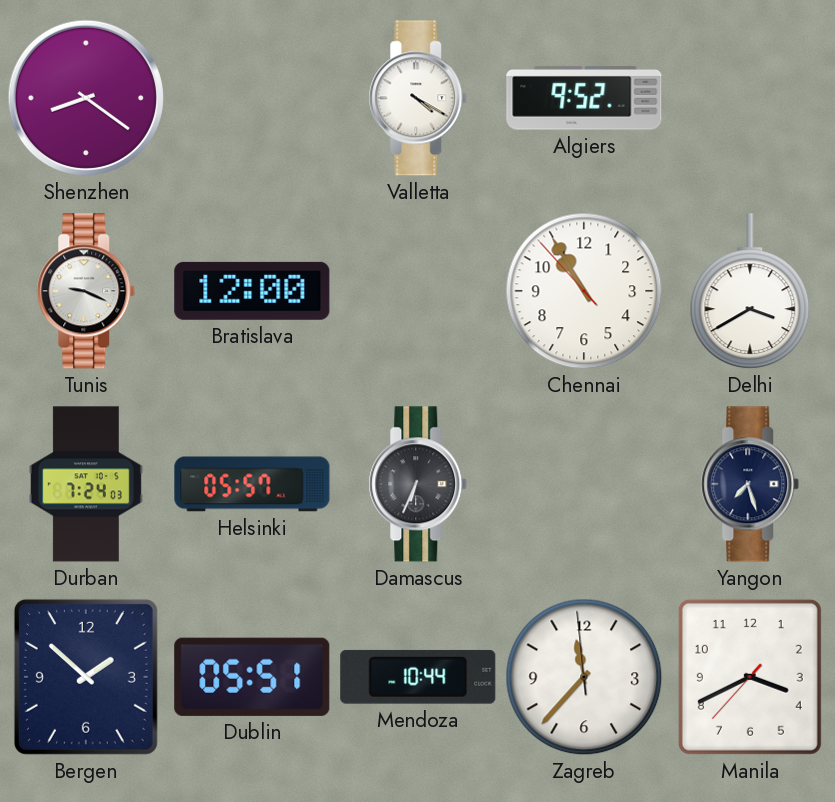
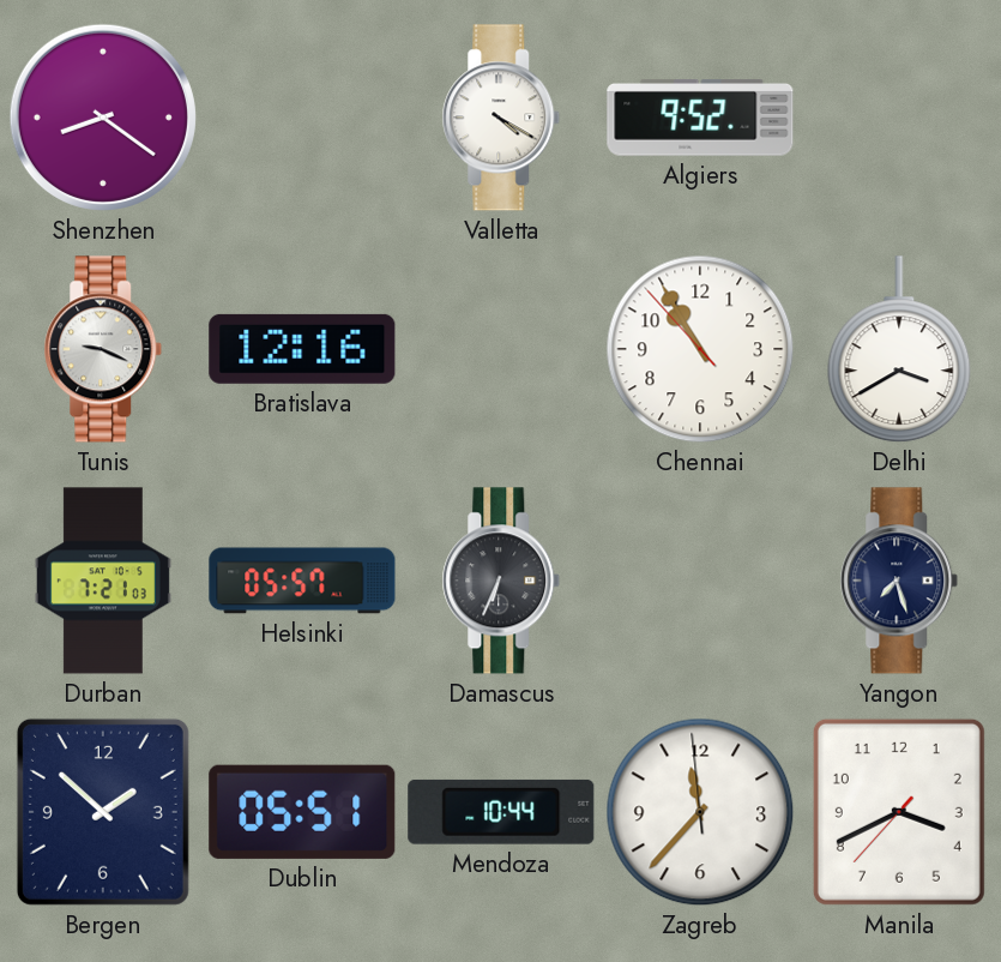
Bratislava: 12:00 -> 12:16
Durban: 7:24 -> 7:21
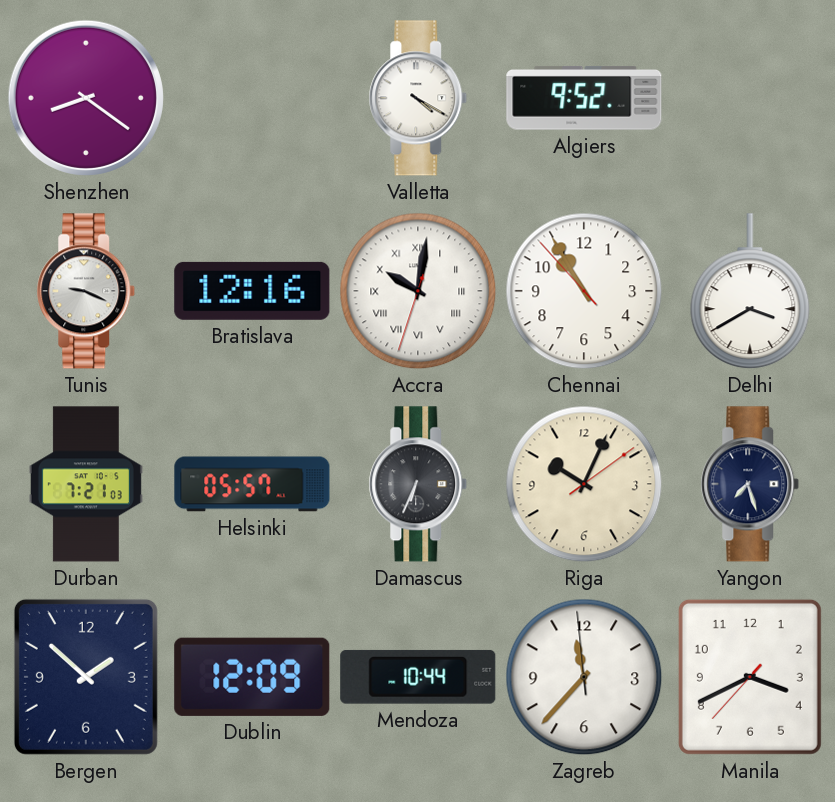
Accra: none -> 10:01
Riga: none -> 10:04
Dublin: 05:51 -> 12:09
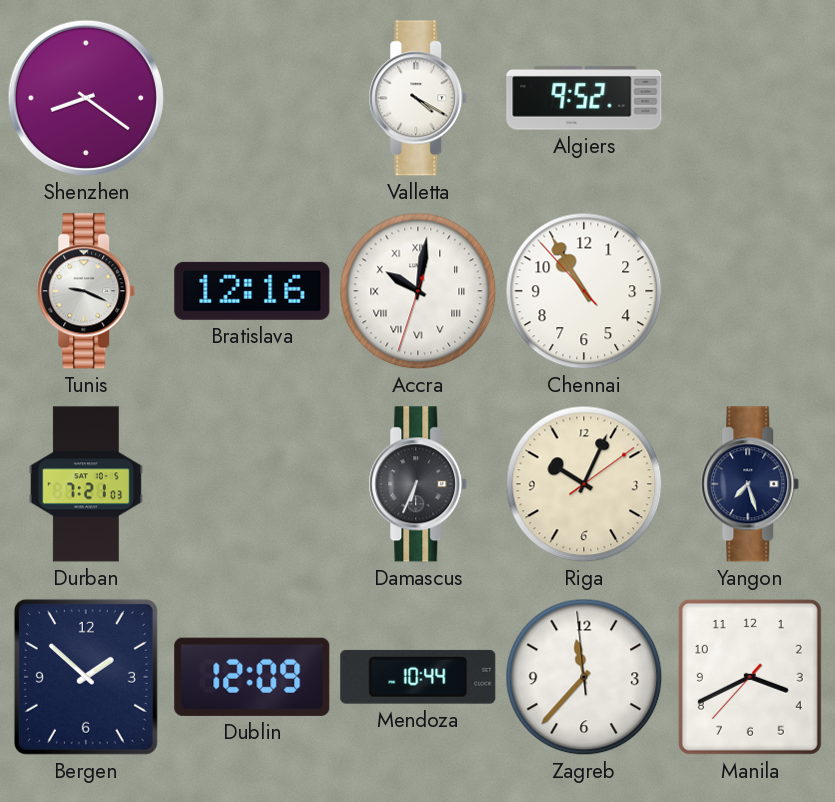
Delhi: 3:40 -> none
Helsinki: 05:57 -> none
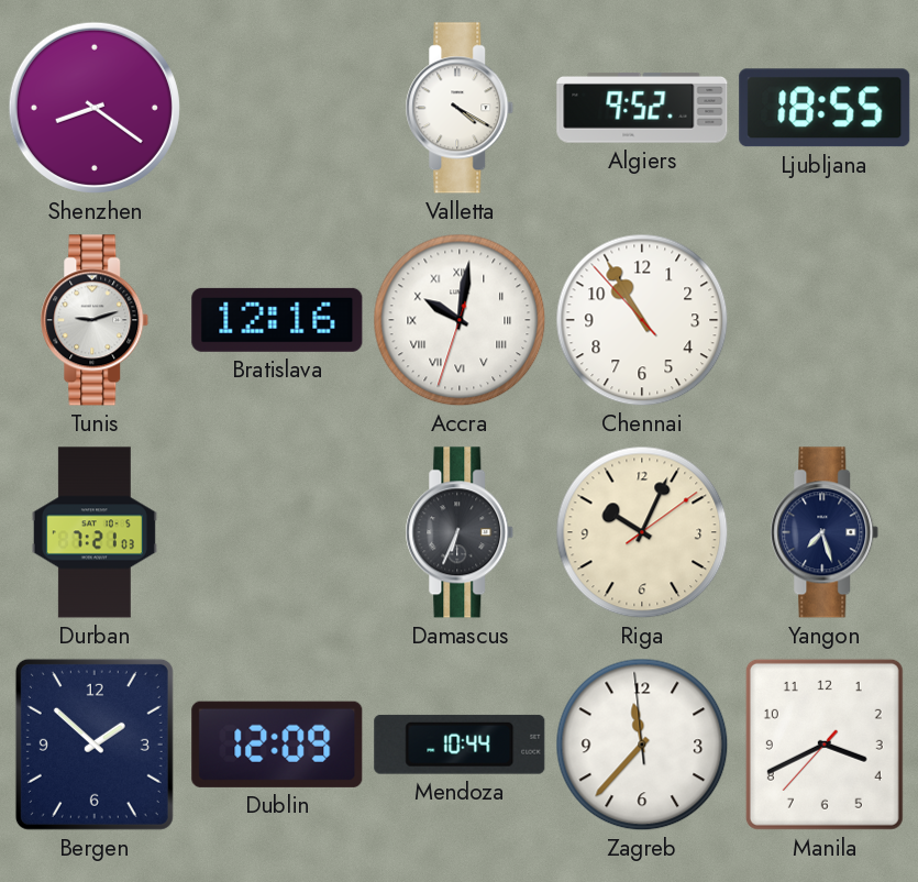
Ljubljana: none -> 18:55
Tunis: 9:19 -> 9:12
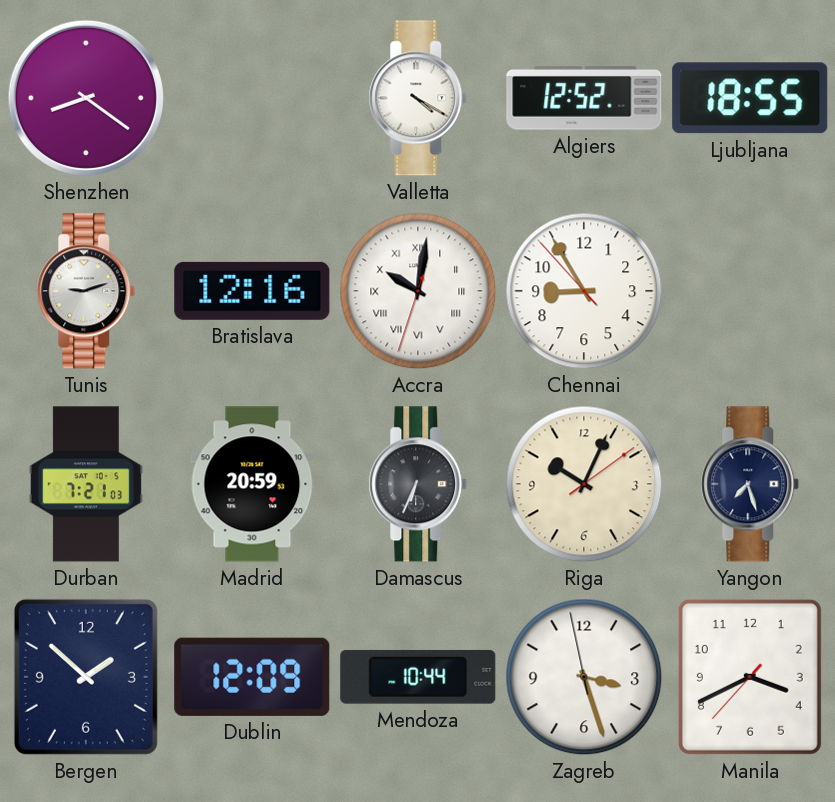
Algiers: 9:52 -> 12:52
Chennai: 10:54 -> 8:54
Madrid: none -> 20:59
Zagreb: 11:36 -> 3:26
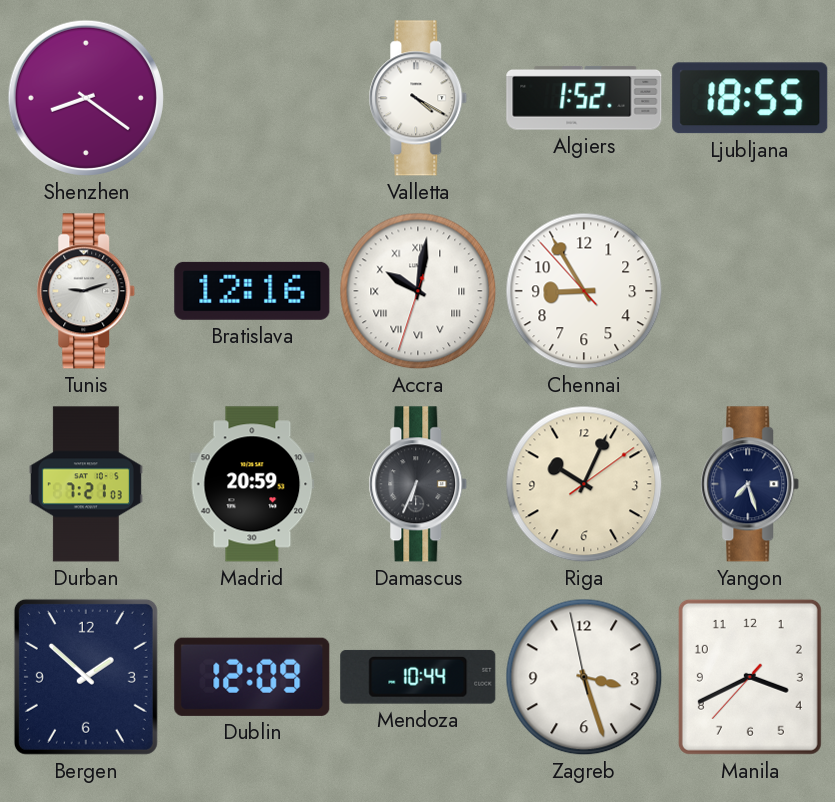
Algiers: 12:52 -> 1:52
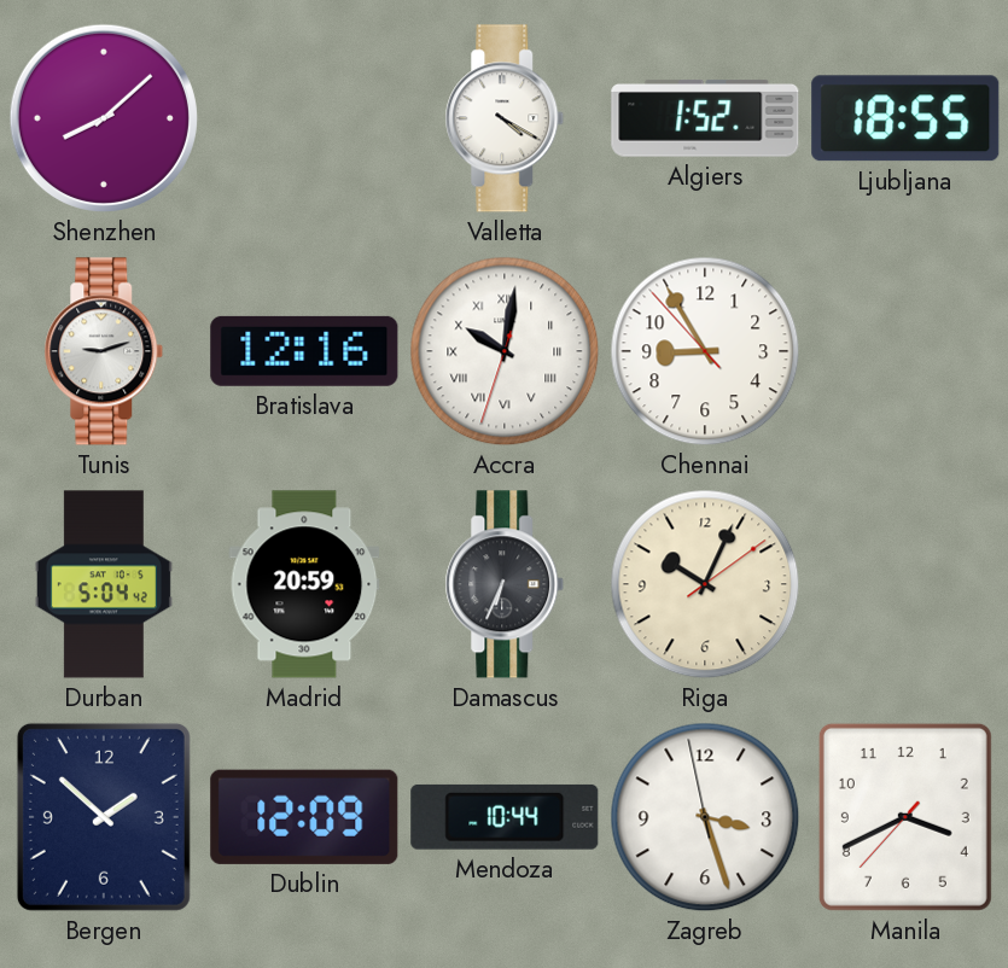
Shenzhen: 8:21 -> 8:08
Durban: 7:21 -> 5:04
Yangon: 7:27 -> none
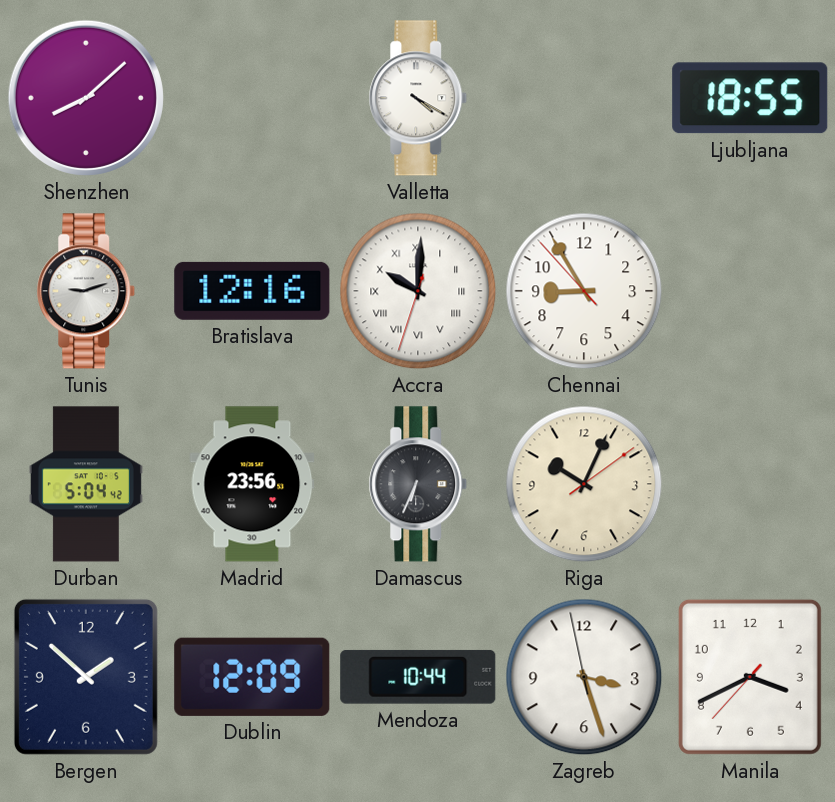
Algiers: 1:52 -> none
Accra: 10:01 -> 10:00
Madrid: 20:59 -> 23:56
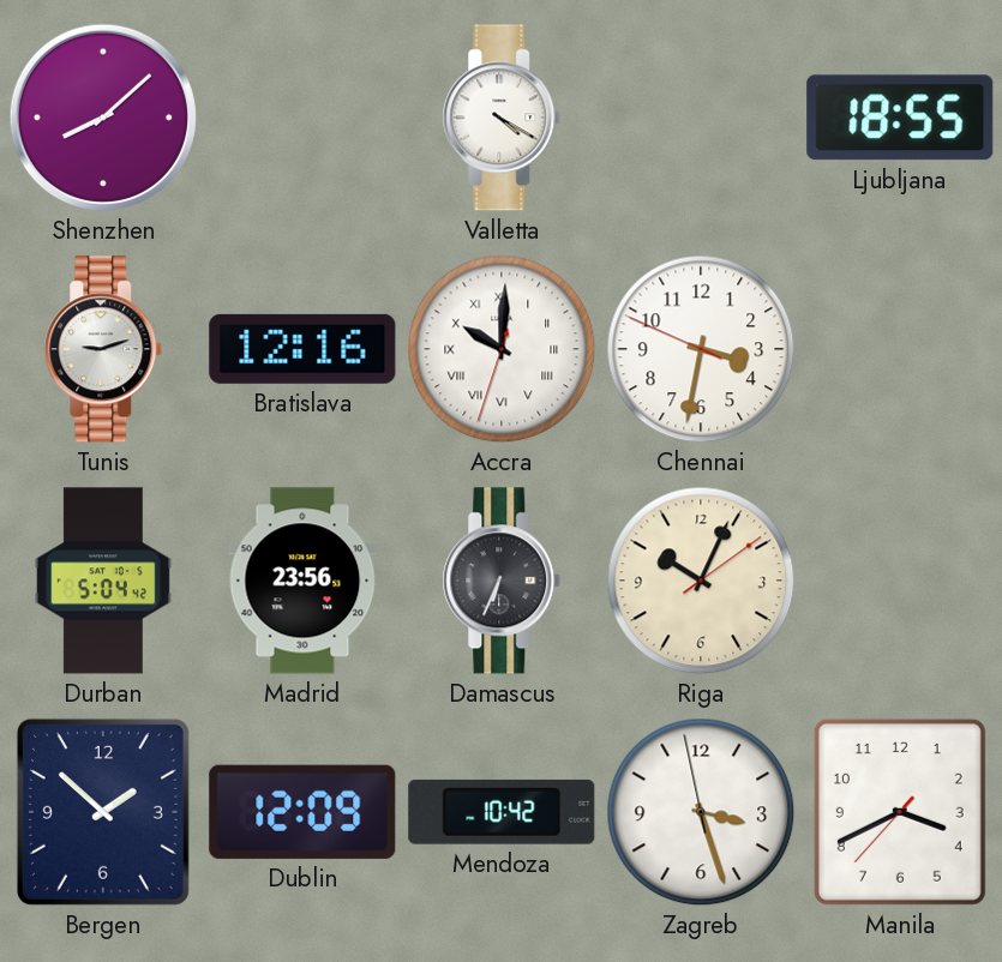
Chennai: 8:54 -> 3:31
Mendoza: 10:44 -> 10:42
